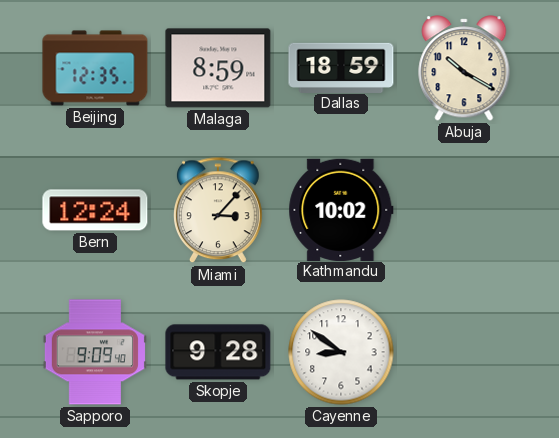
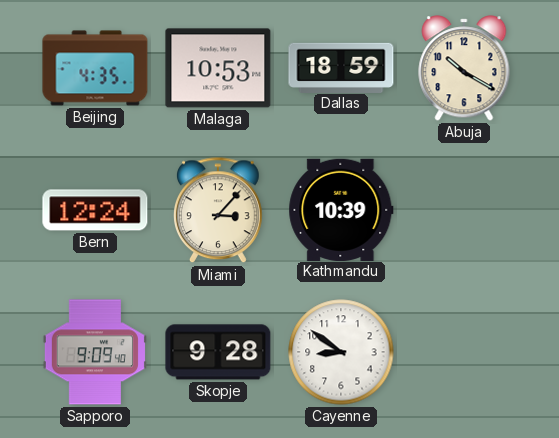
Beijing: 12:35 -> 4:35
Malaga: 8:59 -> 10:53
Kathmandu: 10:02 -> 10:39
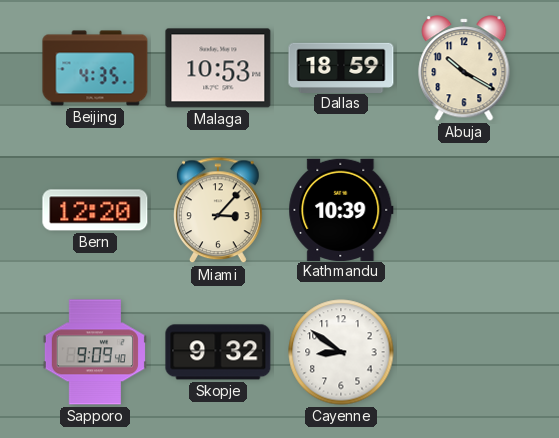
Bern: 12:24 -> 12:20
Skopje: 9:28 -> 9:32
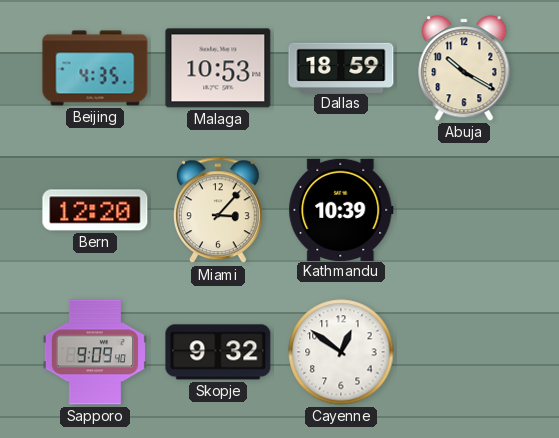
Cayenne: 8:51 -> 12:51
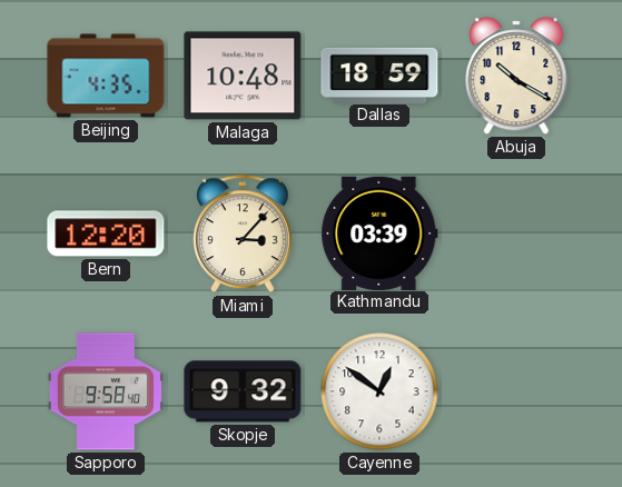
Malaga: 10:53 -> 10:48
Kathmandu: 10:39 -> 03:39
Sapporo: 9:09 -> 9:58
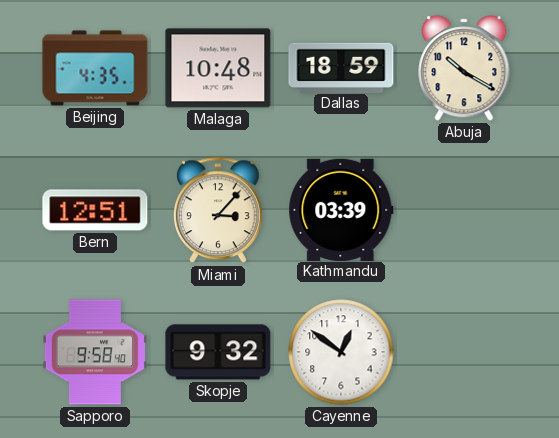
Bern: 12:20 -> 12:51
